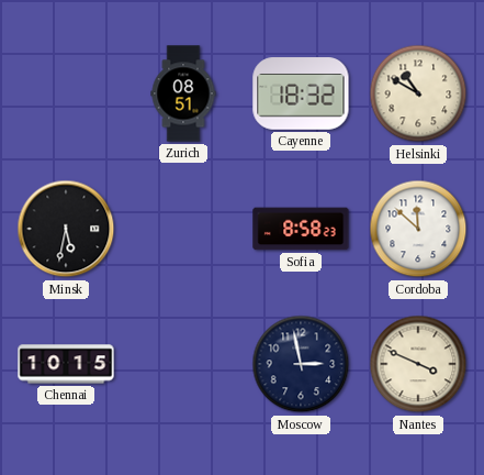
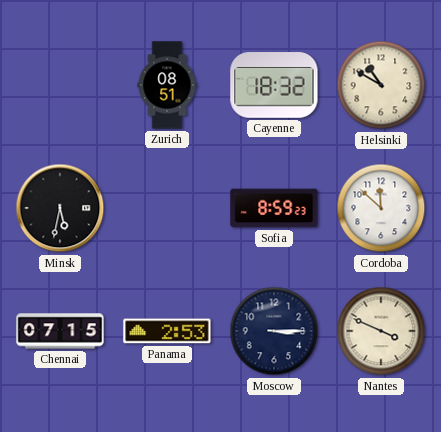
Sofia: 8:58 -> 8:59
Chennai: 10:15 -> 07:15
Panama: none -> 2:53
Moscow: 2:58 -> 3:15
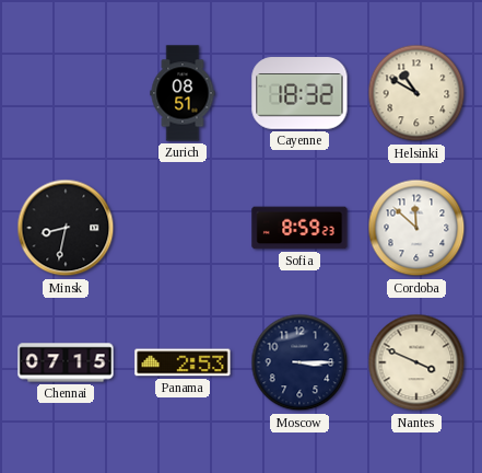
Minsk: 5:32 -> 8:32
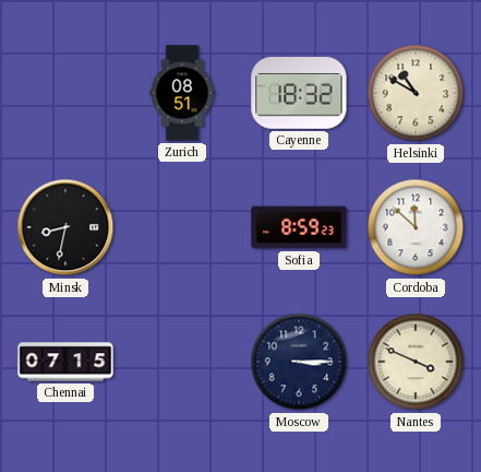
Panama: 2:53 -> none
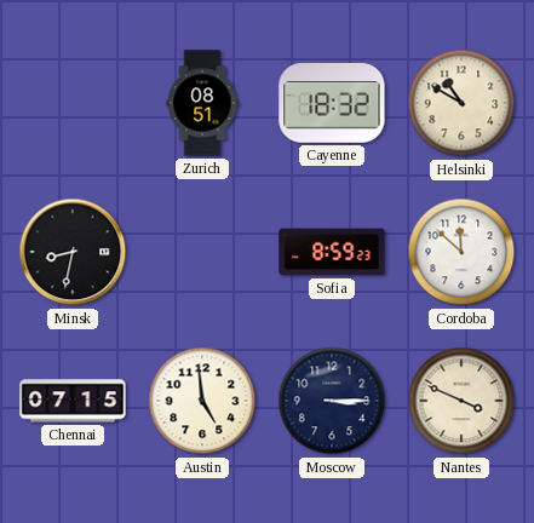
Austin: none -> 4:59
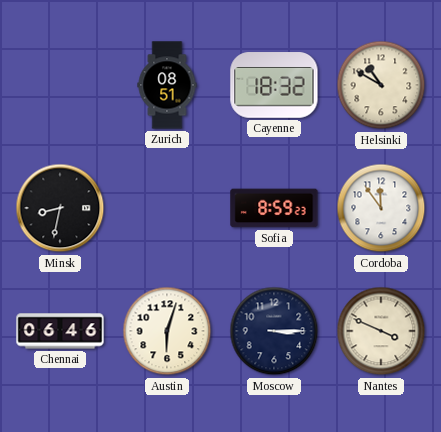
Cordoba: 11:52 -> 11:54
Chennai: 07:15 -> 06:46
Austin: 4:59 -> 6:03
